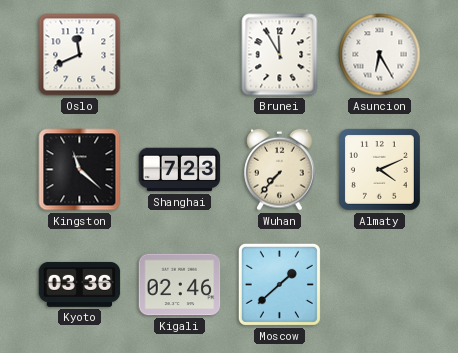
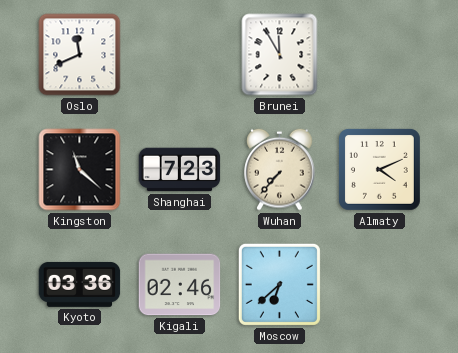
Asuncion: 6:25 -> none
Moscow: 1:38 -> 6:38
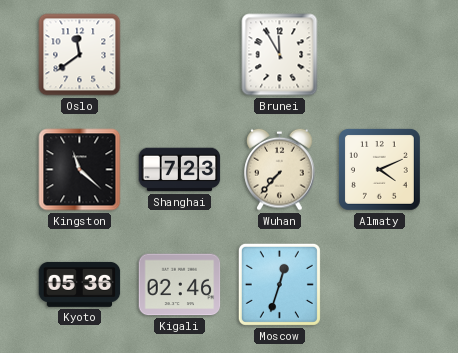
Oslo: 11:41 -> 11:39
Kyoto: 03:36 -> 05:36
Moscow: 6:38 -> 12:33
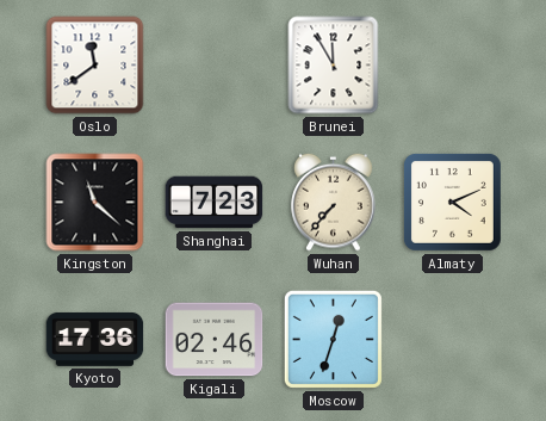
Kyoto: 05:36 -> 17:36
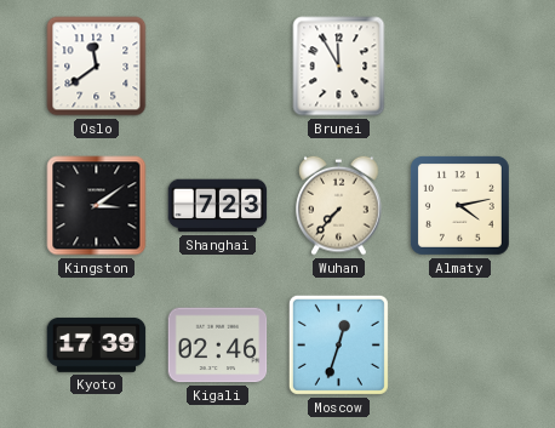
Kingston: 11:22 -> 3:09
Almaty: 4:11 -> 4:13
Kyoto: 17:36 -> 17:39
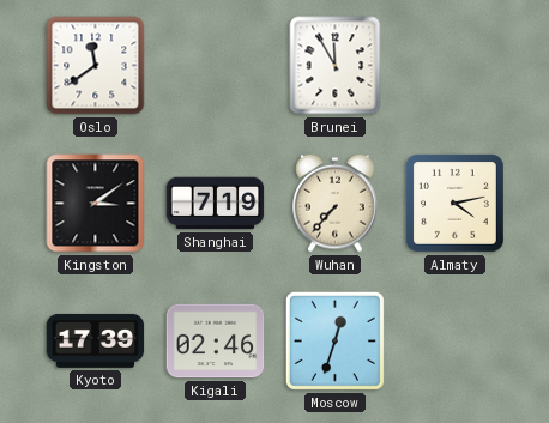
Shanghai: 7:23 -> 7:19
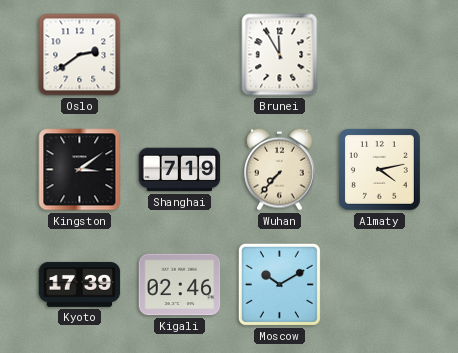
Oslo: 11:39 -> 2:39
Moscow: 12:33 -> 10:10
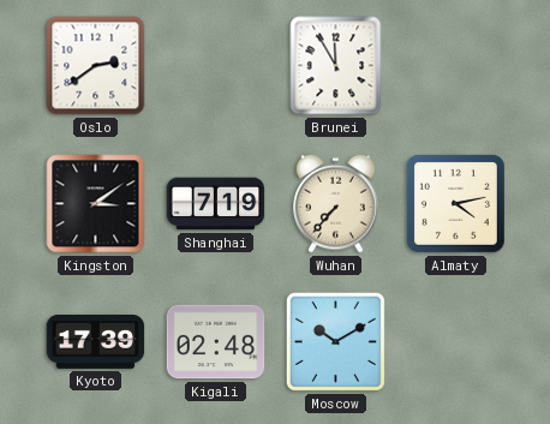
Kigali: 02:46 -> 02:48
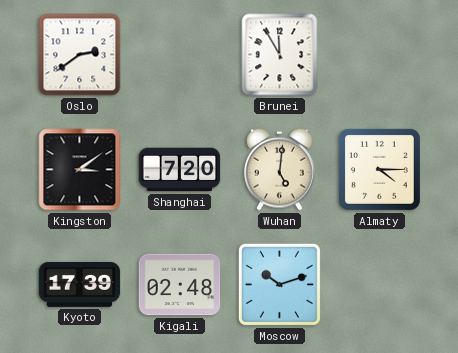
Shanghai: 7:19 -> 7:20
Wuhan: 7:37 -> 5:01
Almaty: 4:13 -> 4:15
Moscow: 10:10 -> 10:12
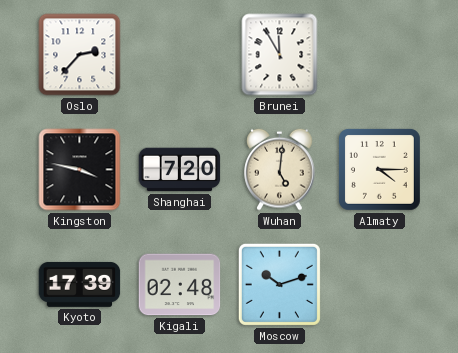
Oslo: 2:39 -> 2:37
Kingston: 3:09 -> 3:47
